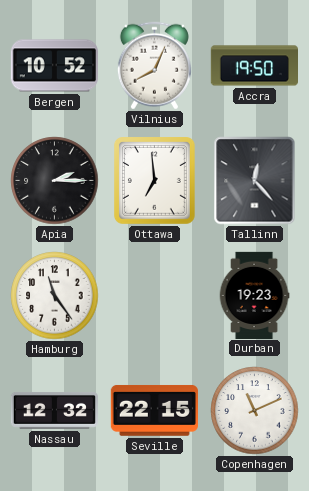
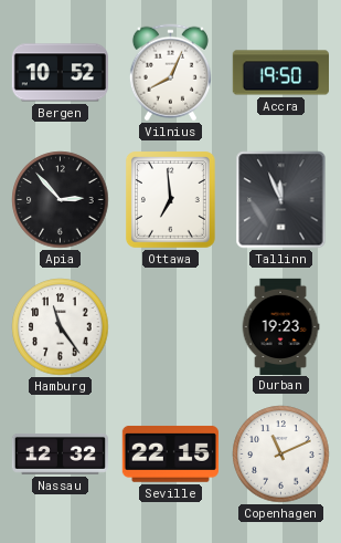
Apia: 2:15 -> 2:53
Tallinn: 12:23 -> 11:56
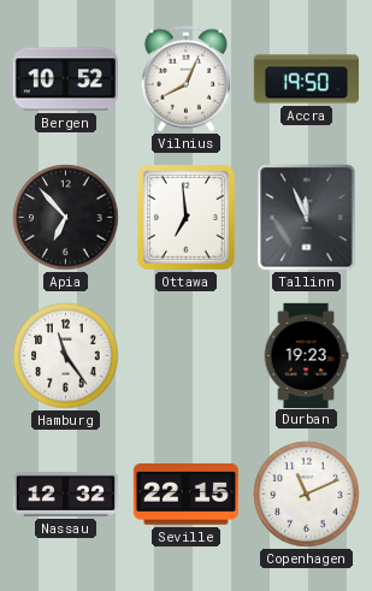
Apia: 2:53 -> 6:53
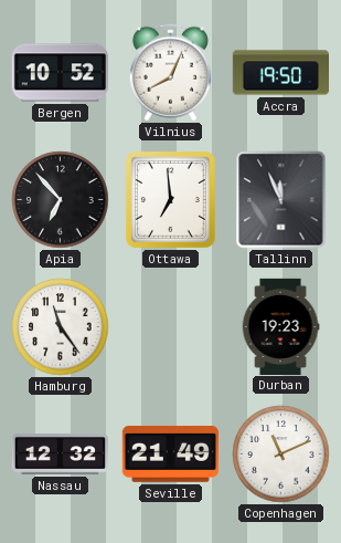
Seville: 22:15 -> 21:49
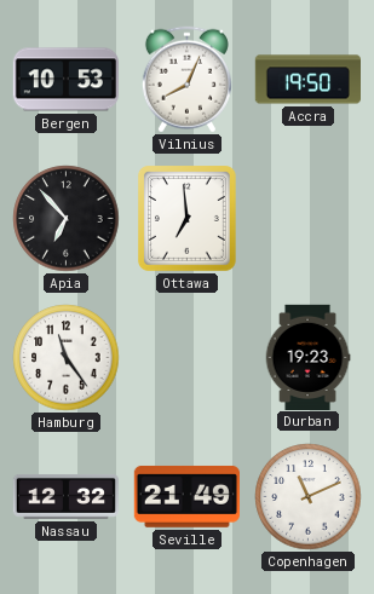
Bergen: 10:52 -> 10:53
Tallinn: 11:56 -> none
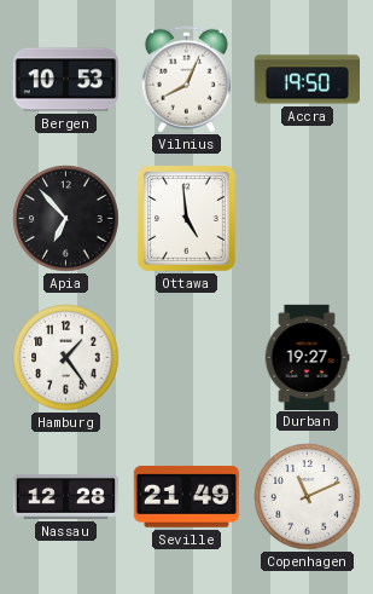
Ottawa: 6:59 -> 4:59
Hamburg: 11:24 -> 1:24
Durban: 19:23 -> 19:27
Nassau: 12:32 -> 12:28
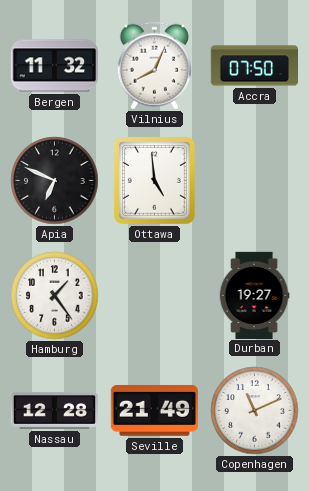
Bergen: 10:53 -> 11:32
Accra: 19:50 -> 07:50
Apia: 6:53 -> 6:49
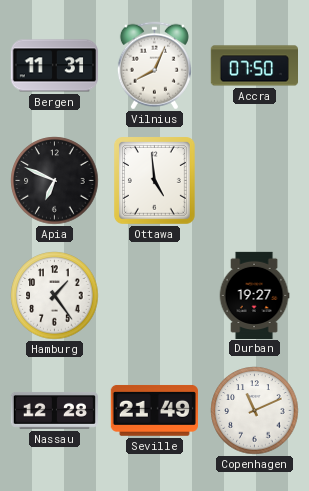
Bergen: 11:32 -> 11:31
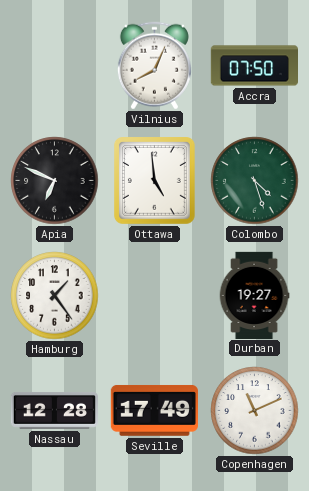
Bergen: 11:31 -> none
Colombo: none -> 4:27
Seville: 21:49 -> 17:49
